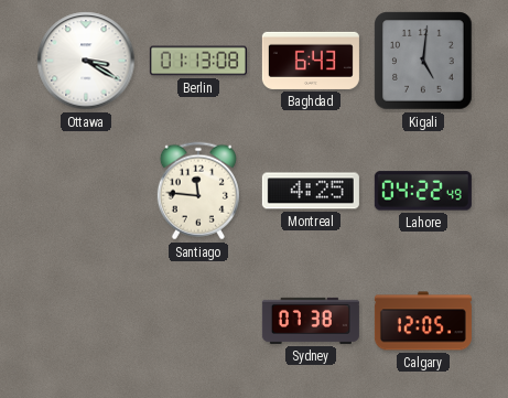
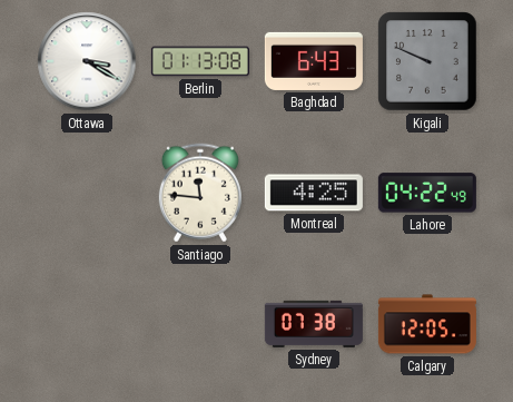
Kigali: 5:01 -> 9:49
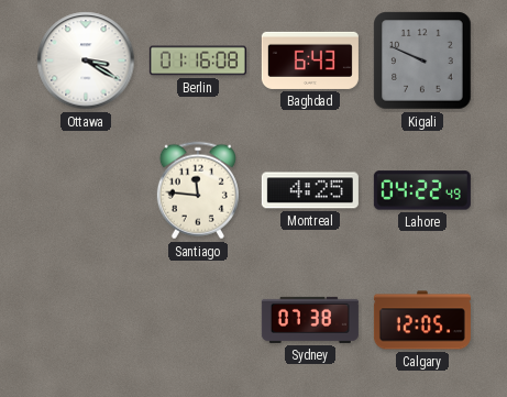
Berlin: 01:13 -> 01:16
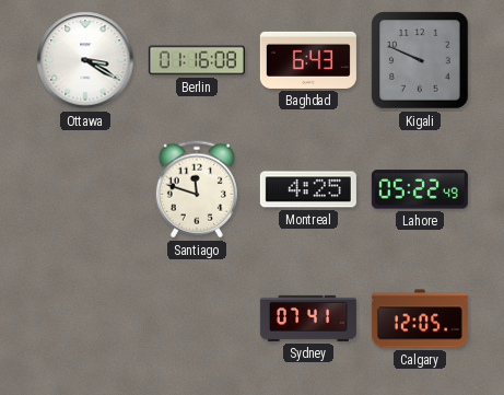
Santiago: 11:46 -> 11:48
Lahore: 04:22 -> 05:22
Sydney: 07:38 -> 07:41
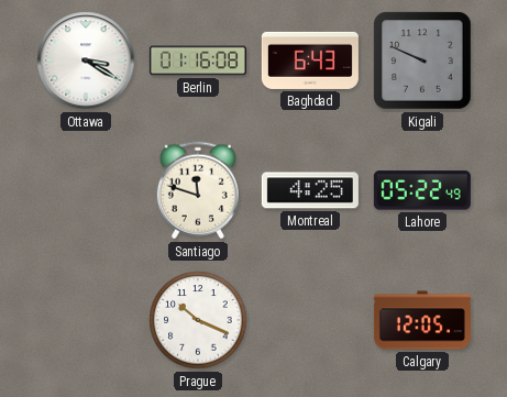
Prague: none -> 10:19
Sydney: 07:41 -> none
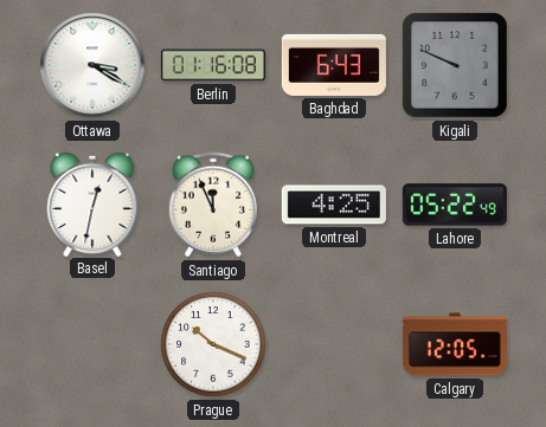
Basel: none -> 12:32
Santiago: 11:48 -> 11:56
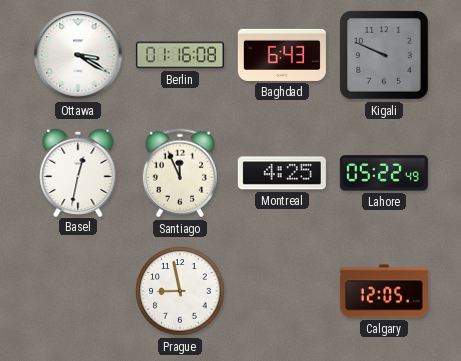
Prague: 10:19 -> 8:58
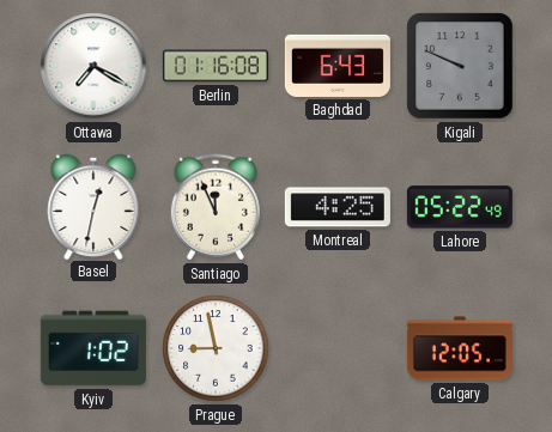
Ottawa: 3:20 -> 7:20
Kyiv: none -> 1:02
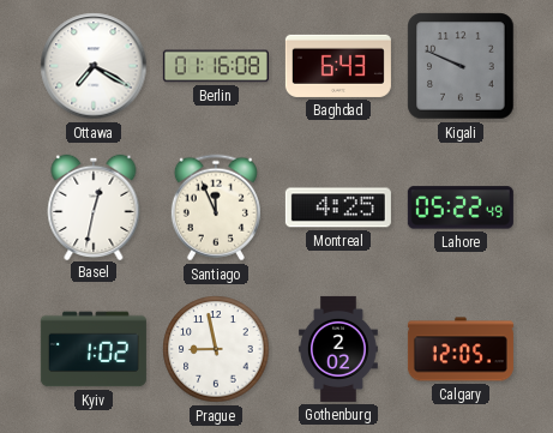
Gothenburg: none -> 2:02
